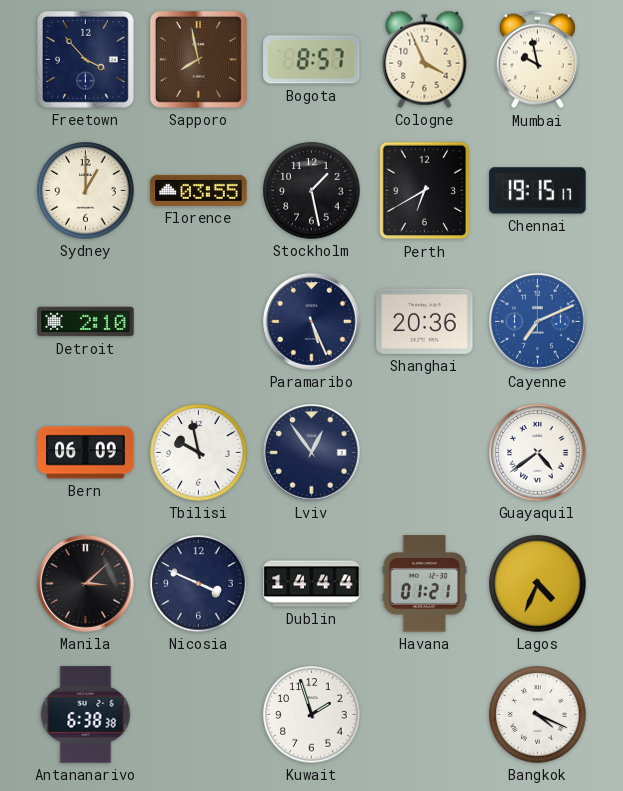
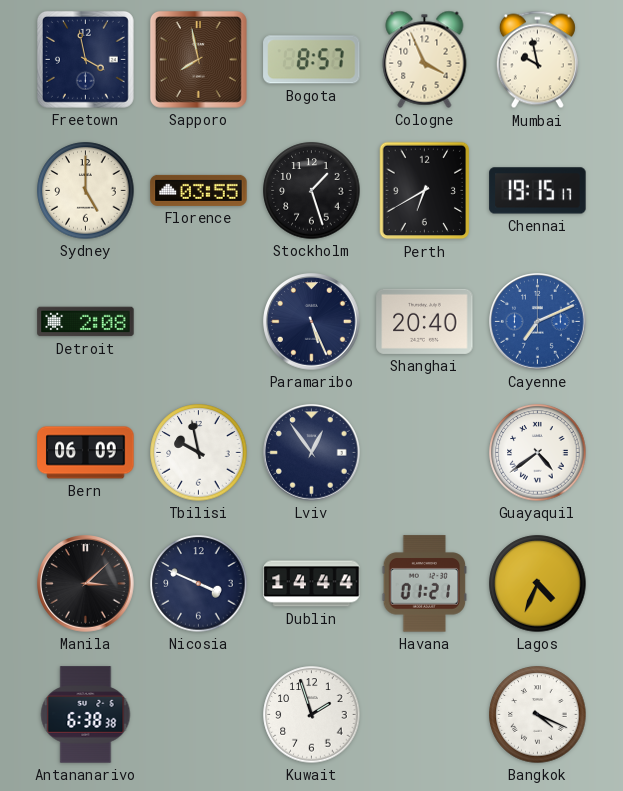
Freetown: 3:53 -> 3:58
Sydney: 1:00 -> 5:00
Stockholm: 1:28 -> 1:27
Detroit: 2:10 -> 2:08
Shanghai: 20:36 -> 20:40
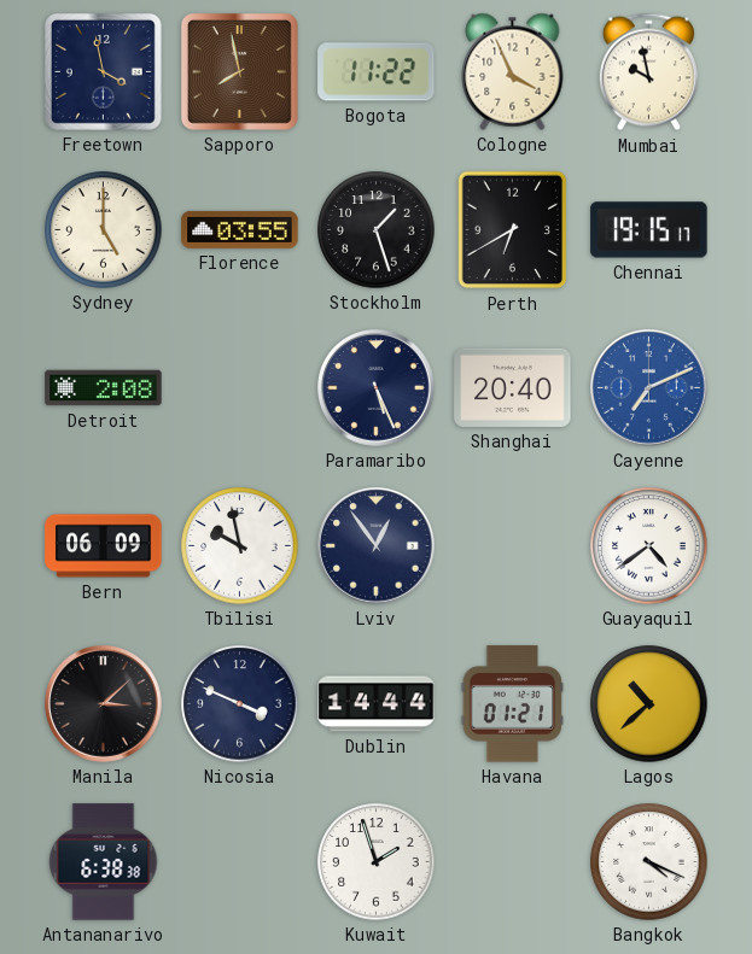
Bogota: 8:57 -> 11:22
Lagos: 4:34 -> 10:38
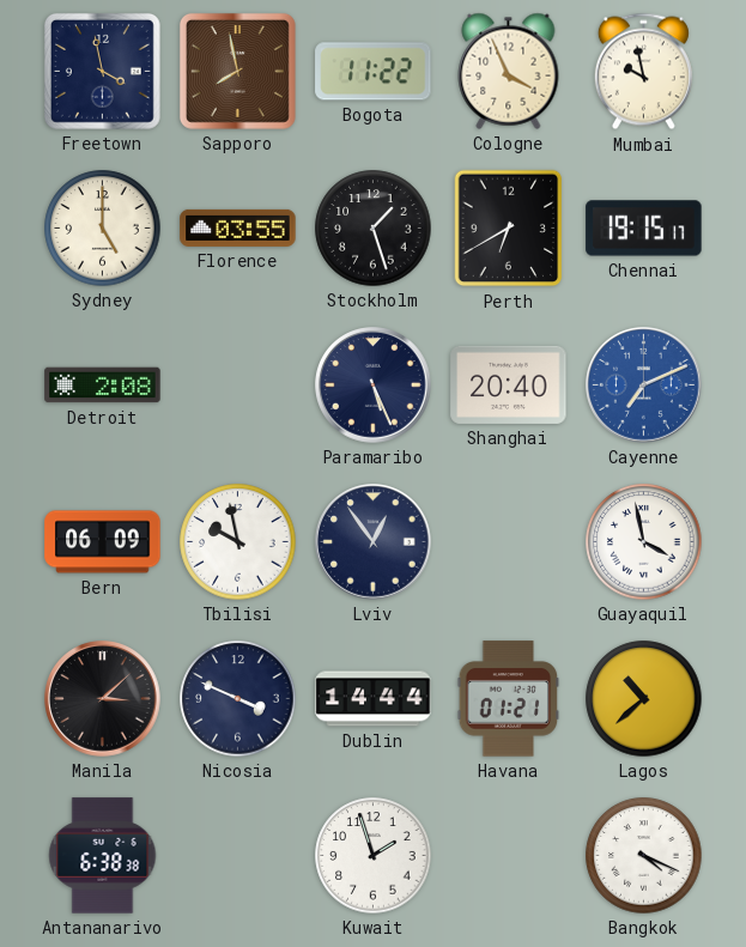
Guayaquil: 4:39 -> 3:58
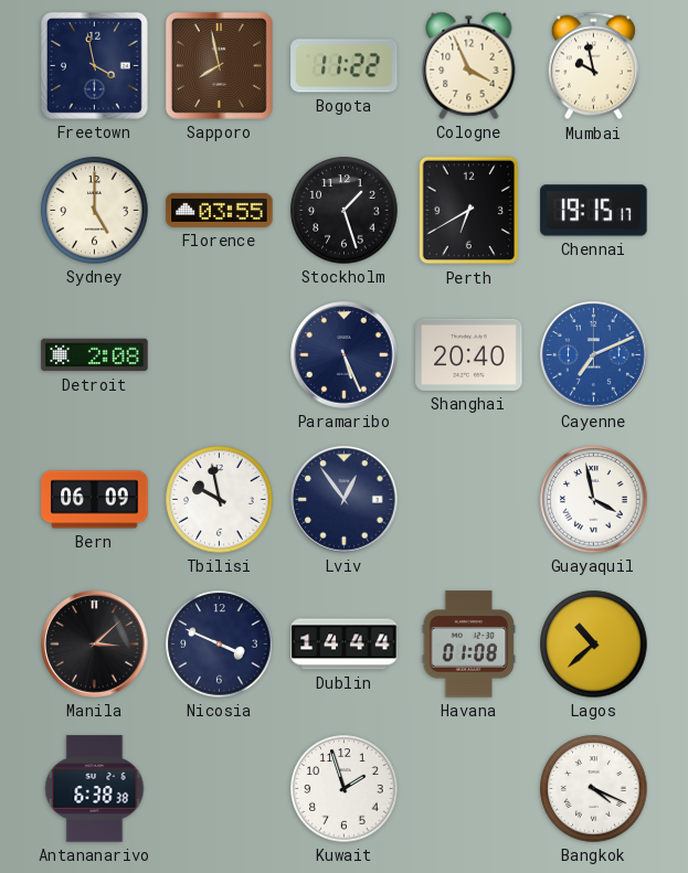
Havana: 01:21 -> 01:08
